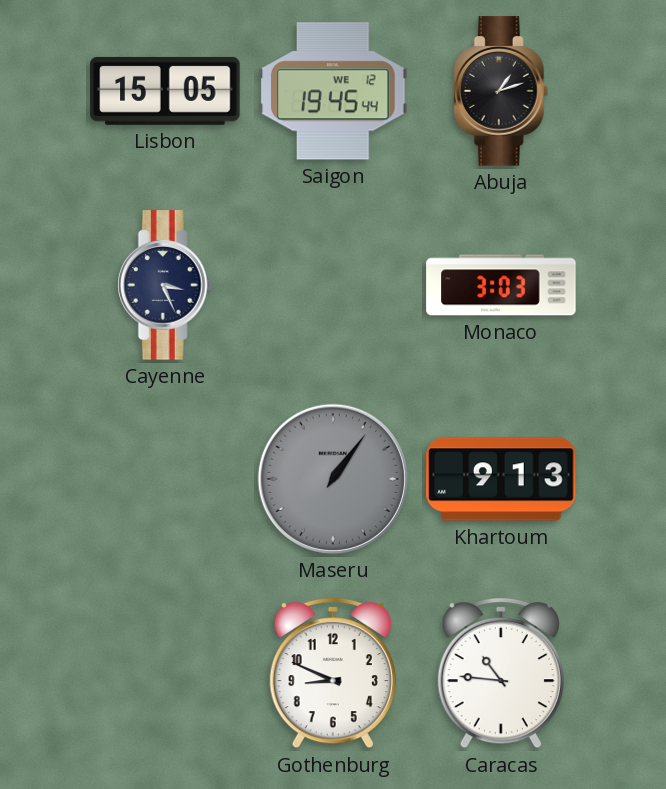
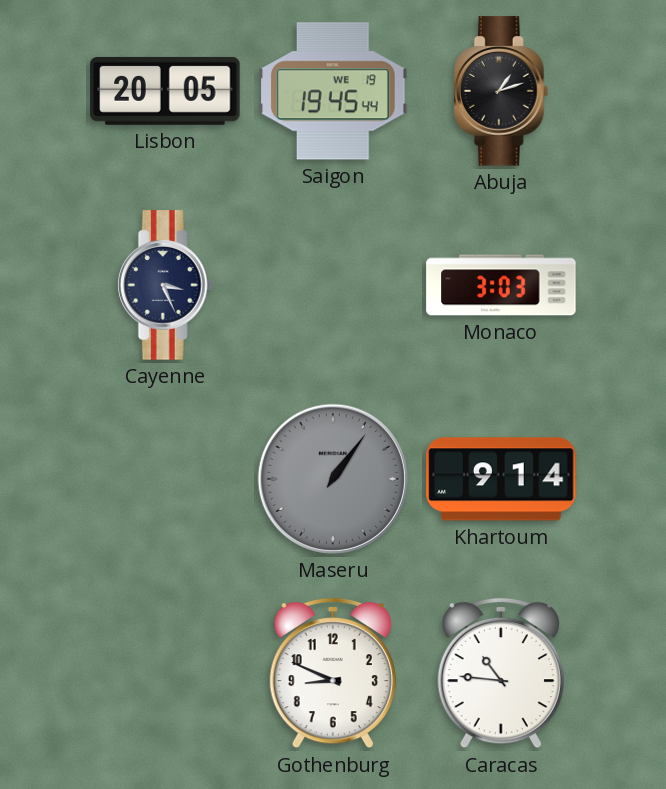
Lisbon: 15:05 -> 20:05
Saigon date: WE 12 -> WE 19
Khartoum: 9:13 -> 9:14
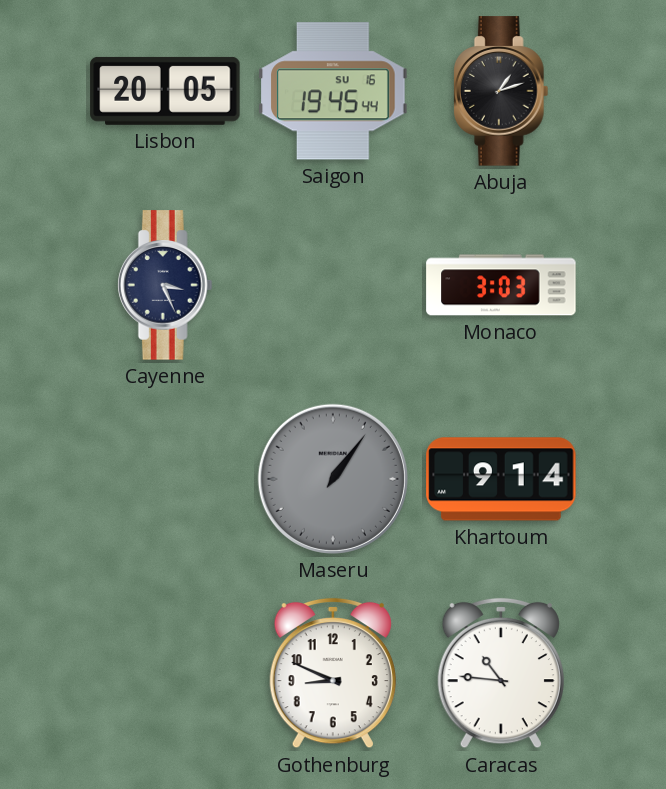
Saigon date: WE 19 -> SU 16
